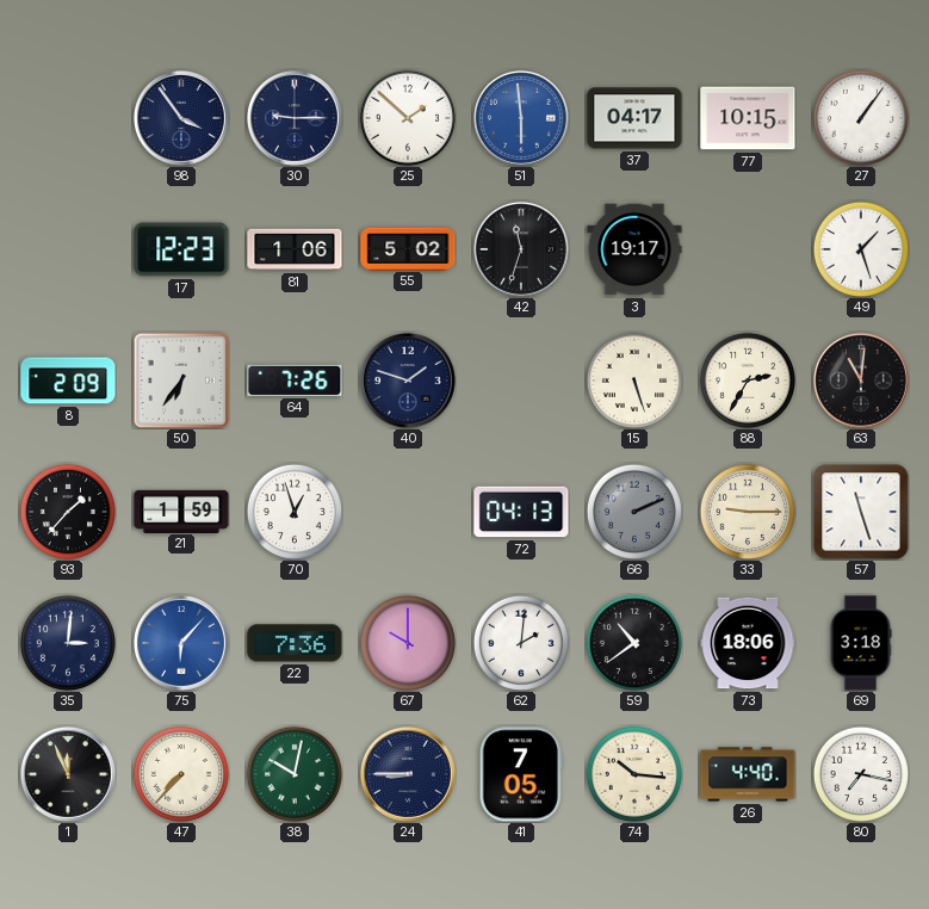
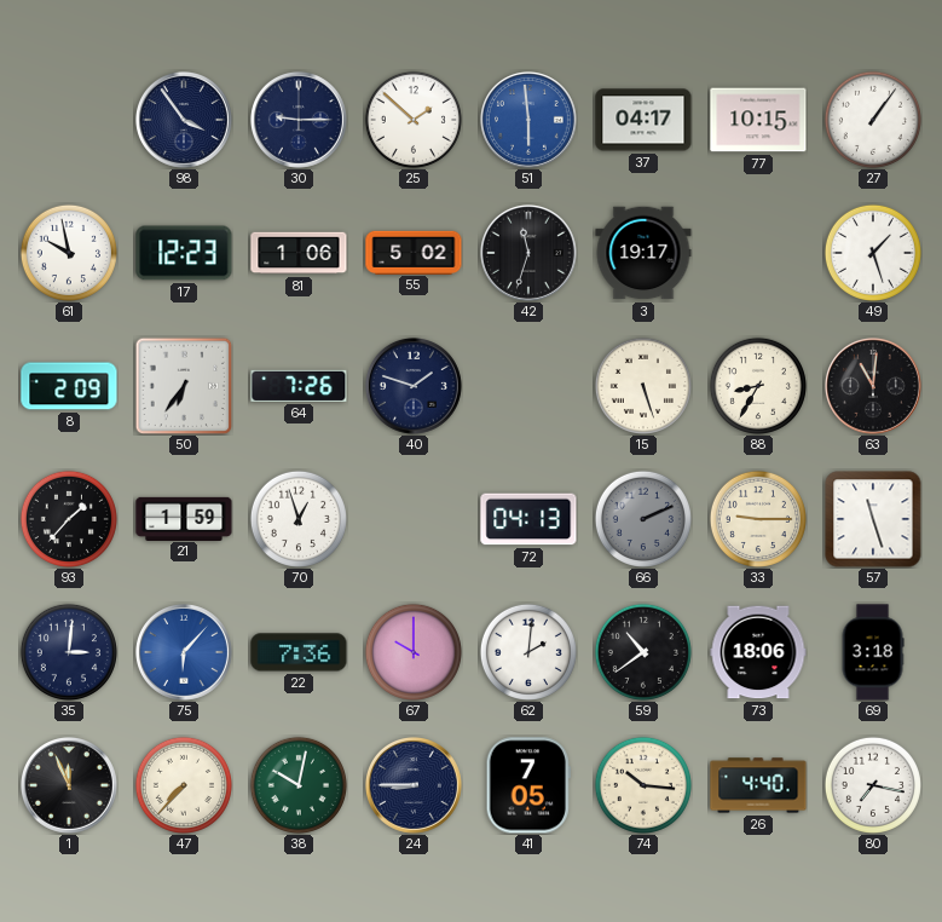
61: none -> 9:58
88: 2:35 -> 8:35
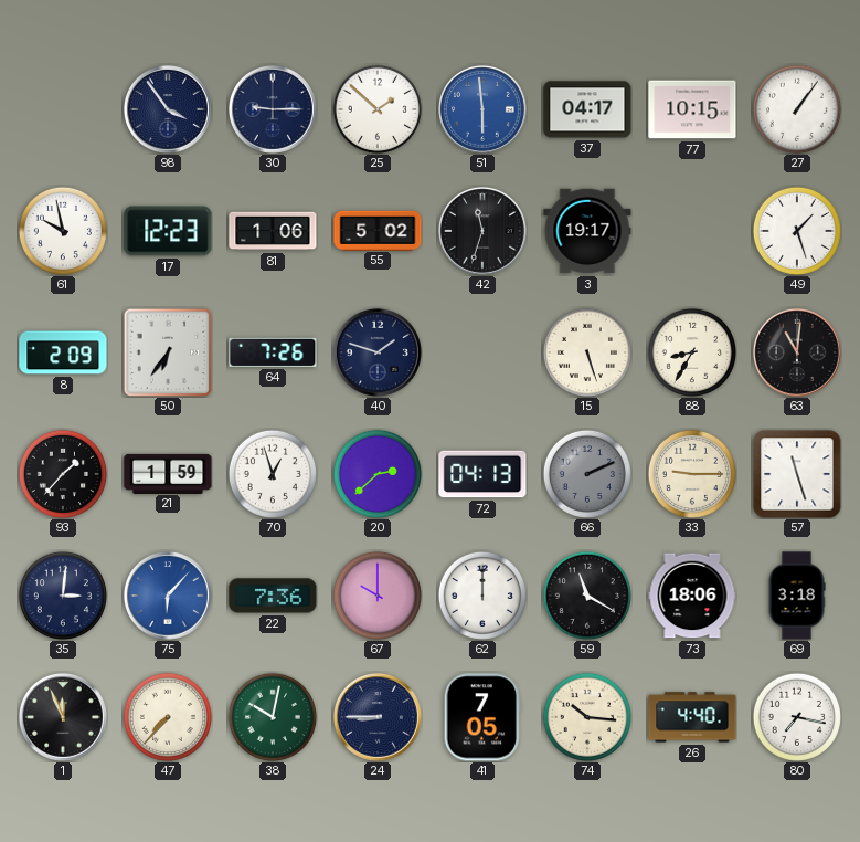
20: none -> 2:38
62: 2:01 -> 12:00
59: 10:39 -> 11:20
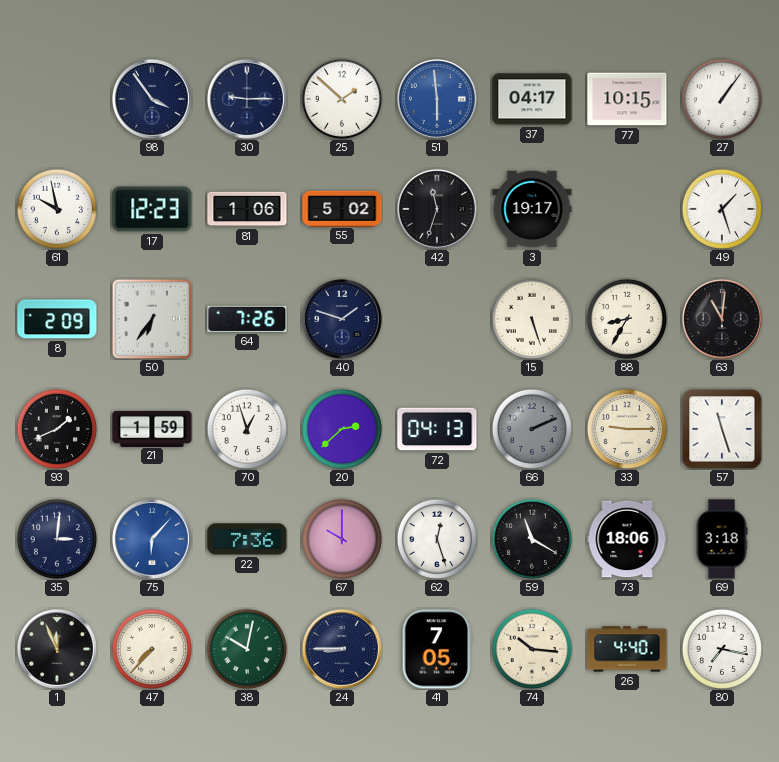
93: 1:37 -> 1:41
62: 12:00 -> 12:27
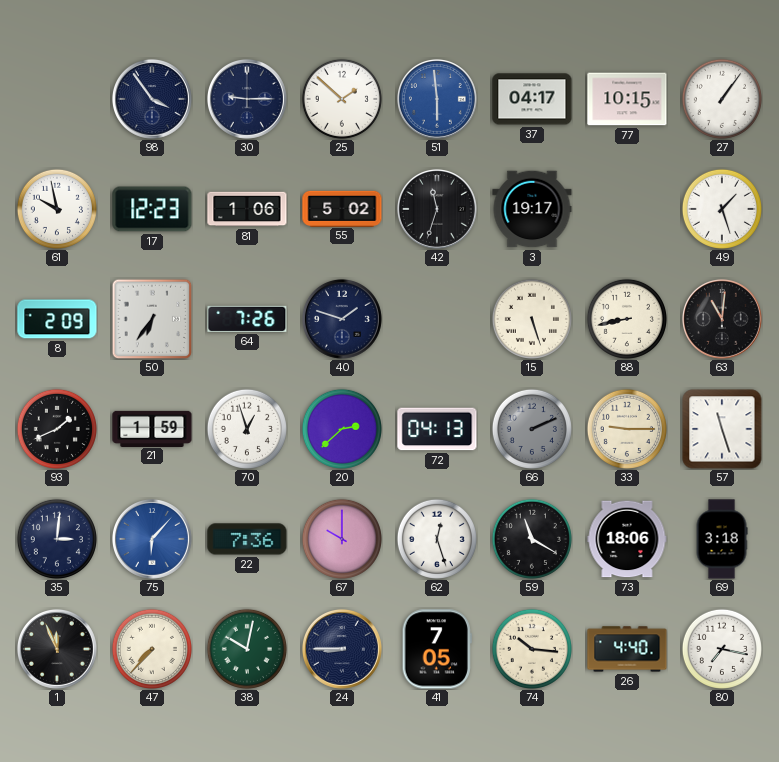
88: 8:35 -> 8:43
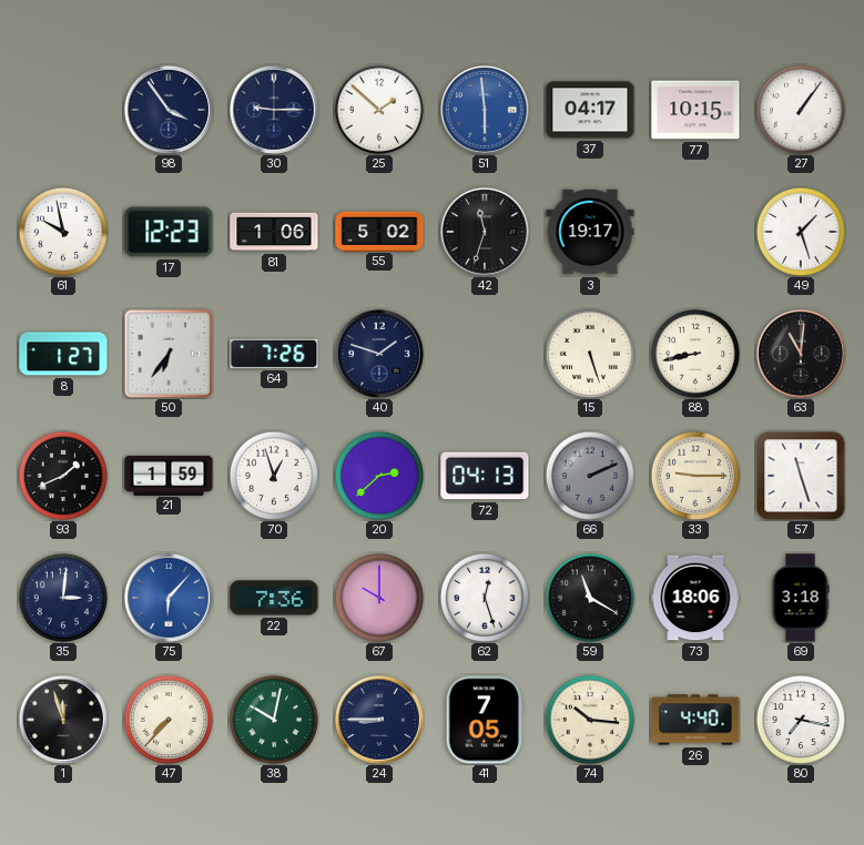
8: 2:09 -> 1:27
1: 11:56 -> 11:57
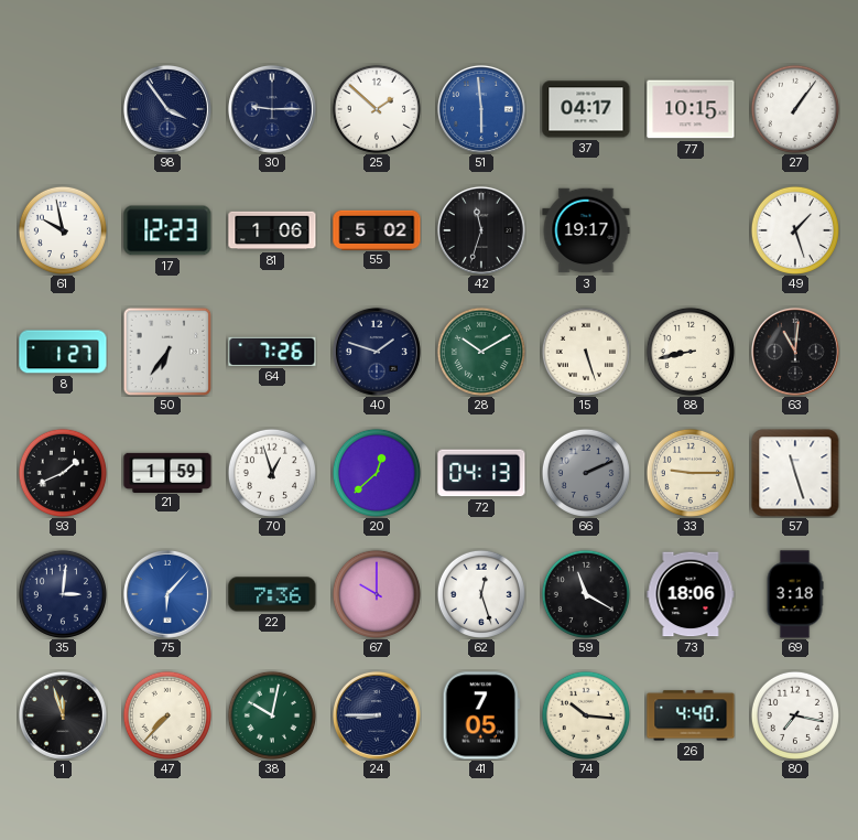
28: none -> 10:10
20: 2:38 -> 12:38
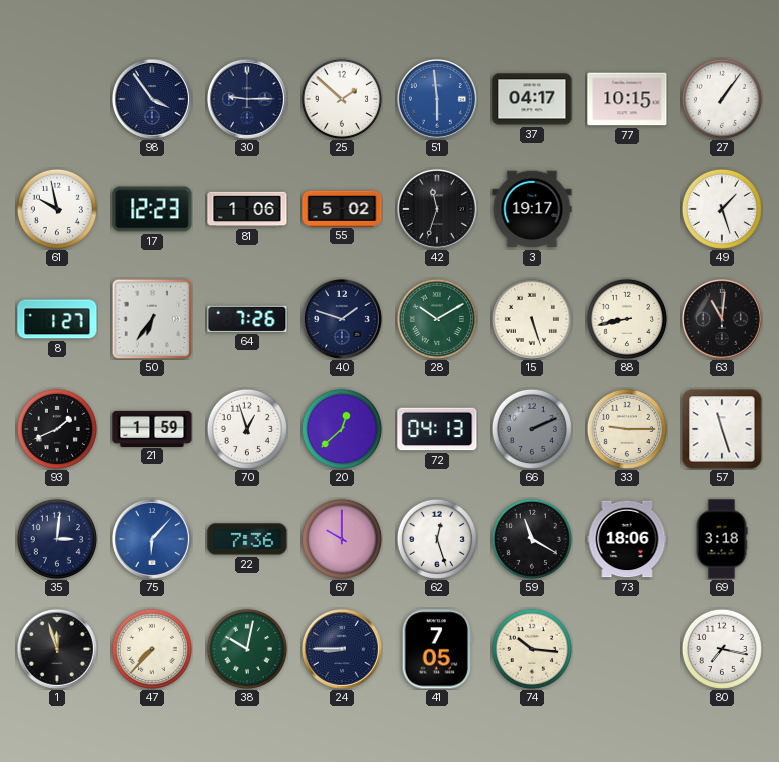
26: 4:40 -> none
